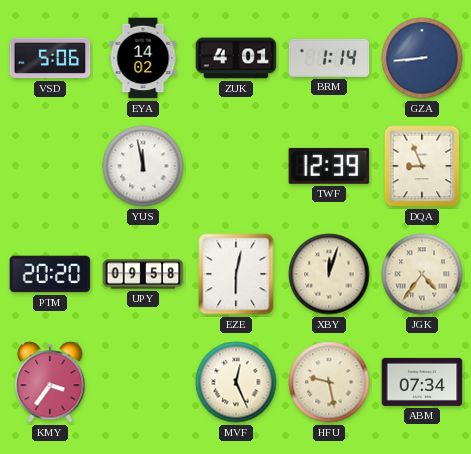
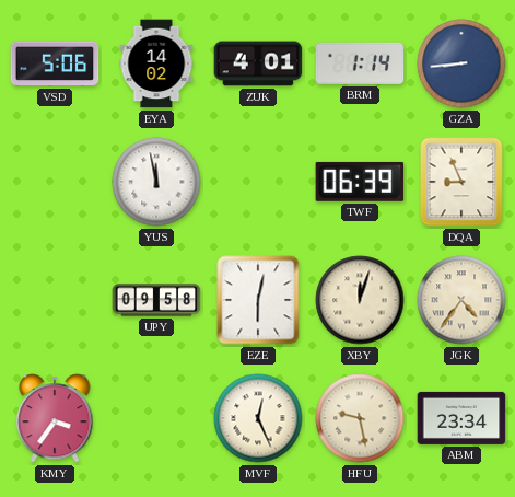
TWF: 12:39 -> 06:39
PTM: 20:20 -> none
ABM: 07:34 -> 23:34
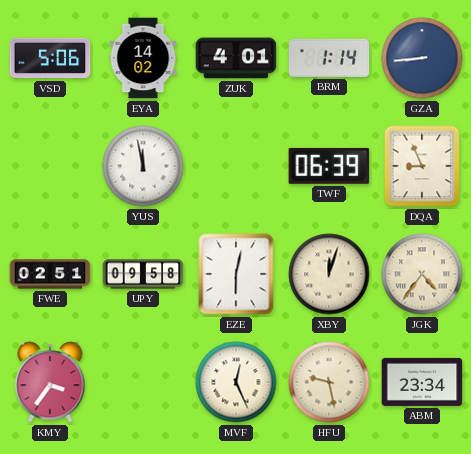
FWE: none -> 02:51
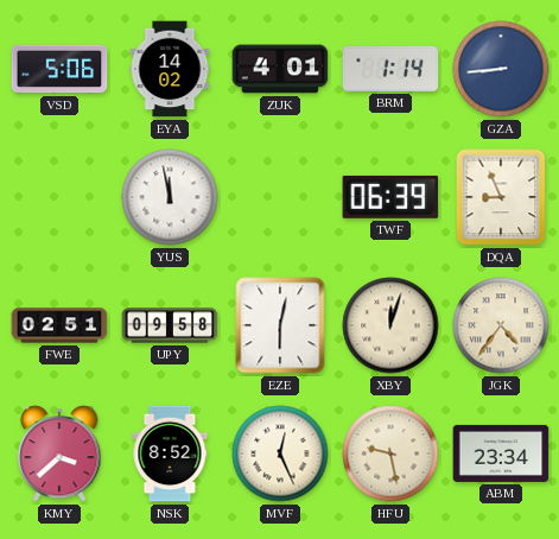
KMY: 3:36 -> 3:38
NSK: none -> 8:52
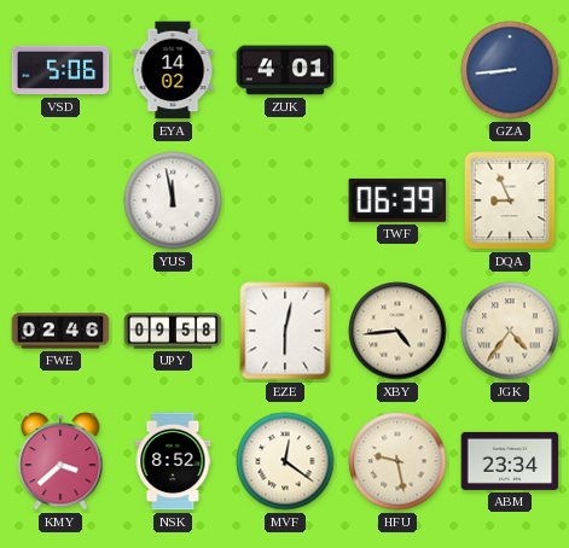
BRM: 1:14 -> none
FWE: 02:51 -> 02:46
XBY: 12:03 -> 4:44
MVF: 12:26 -> 12:21
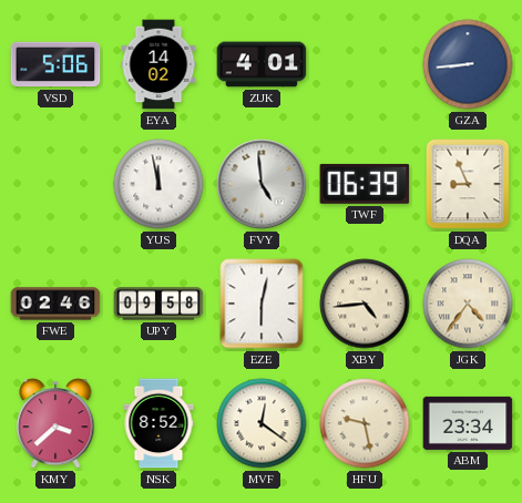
FVY: none -> 4:59
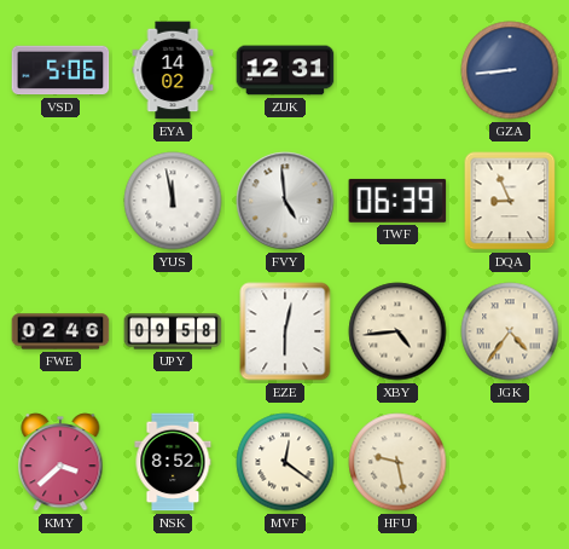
ZUK: 4:01 -> 12:31
ABM: 23:34 -> none
